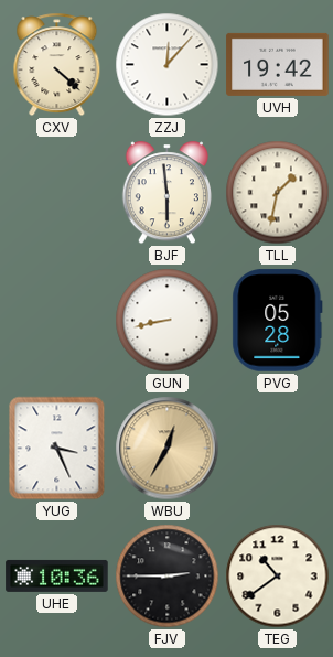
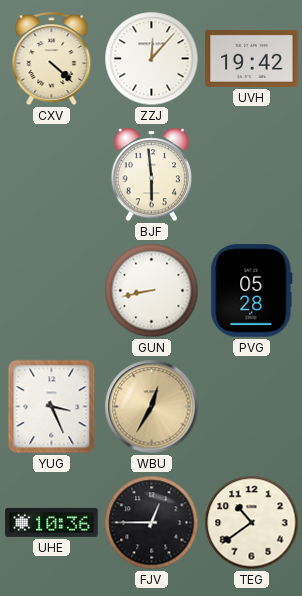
TLL: 1:32 -> none
FJV: 2:45 -> 12:45
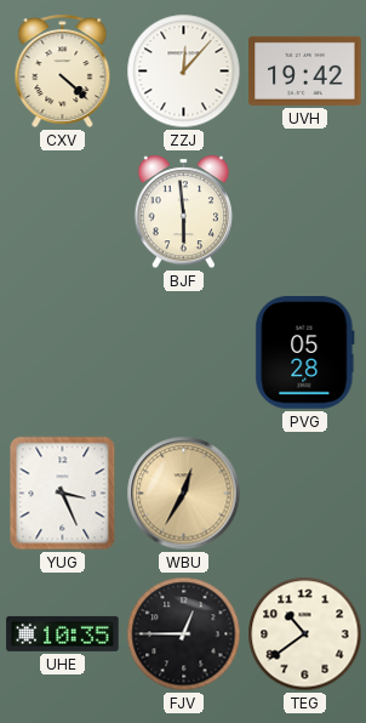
GUN: 8:43 -> none
UHE: 10:36 -> 10:35
